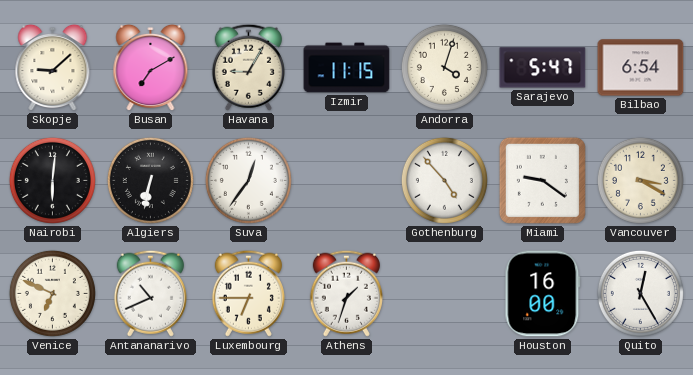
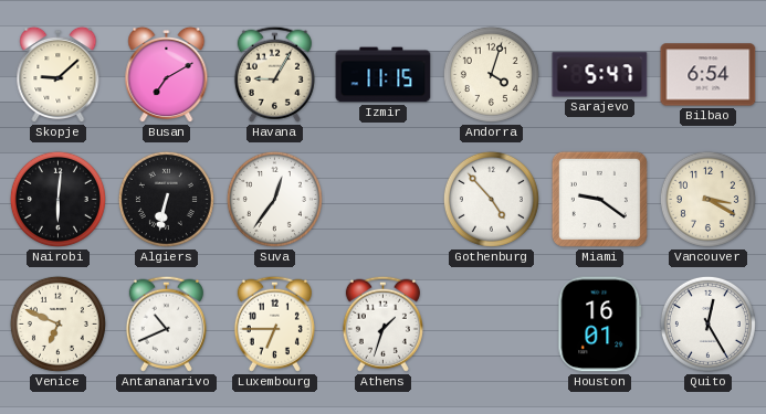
Houston: 16:00 -> 16:01
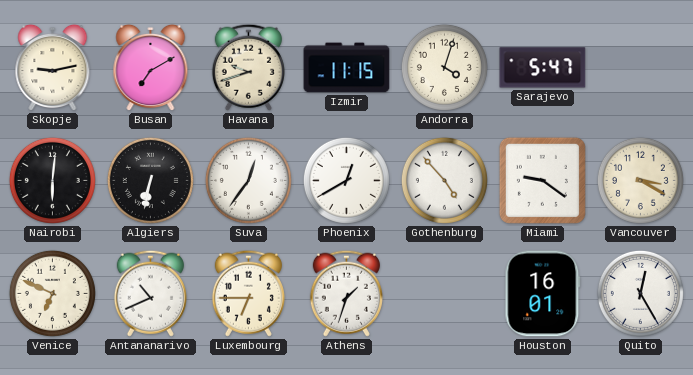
Skopje: 9:08 -> 9:13
Havana: 9:05 -> 9:42
Bilbao: 6:54 -> none
Phoenix: none -> 12:40
